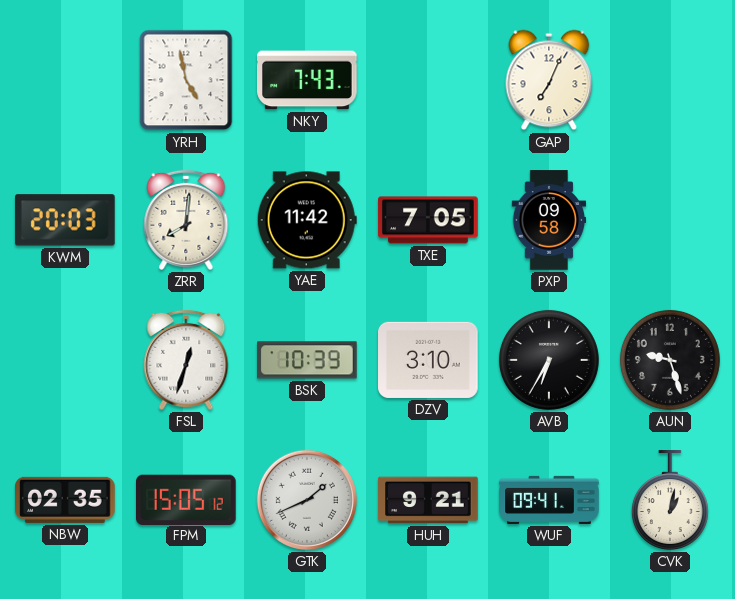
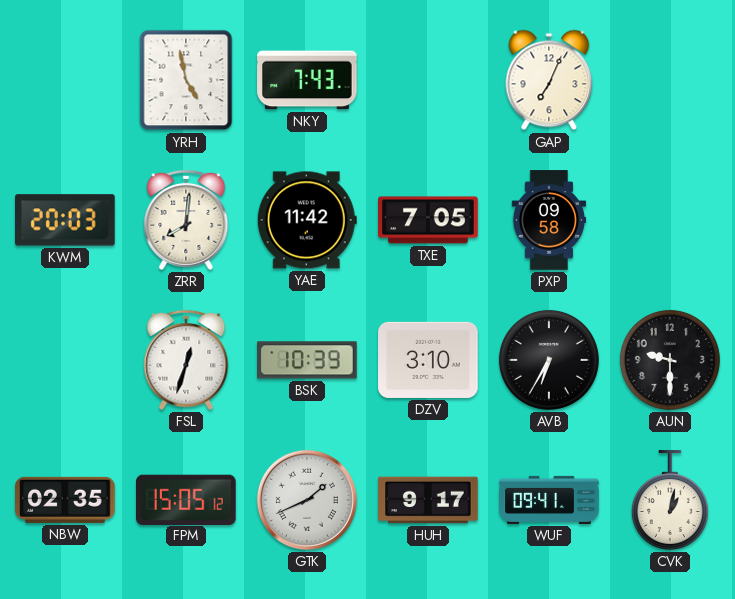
AUN: 9:27 -> 9:30
HUH: 9:21 -> 9:17
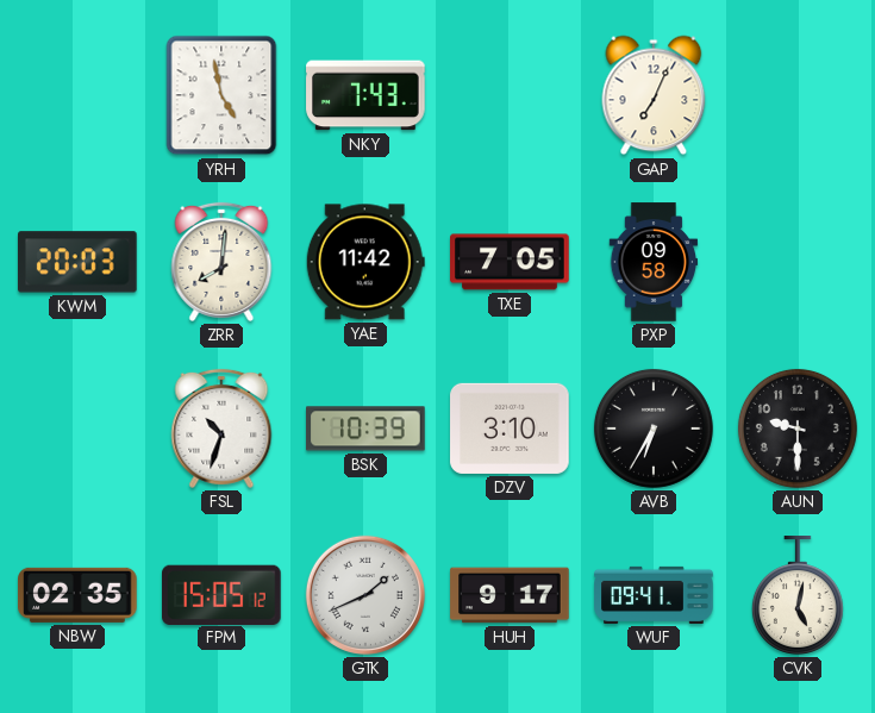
FSL: 12:33 -> 10:33
CVK: 1:02 -> 5:02
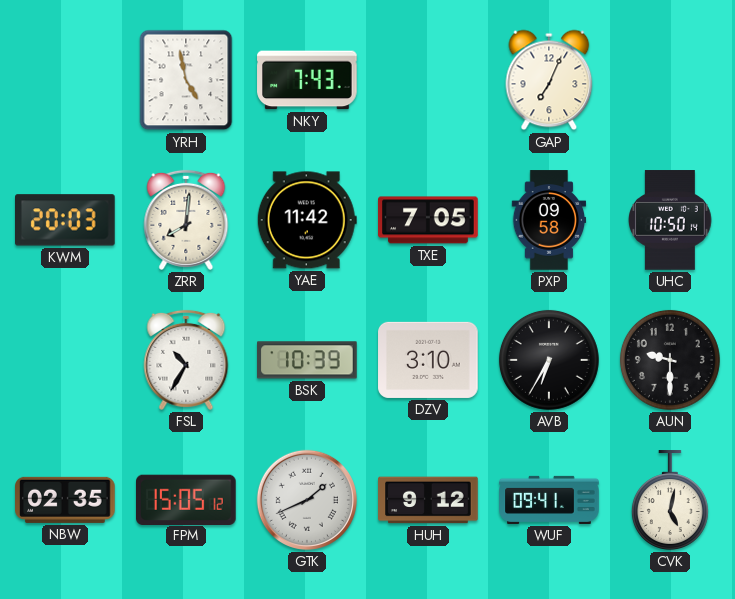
UHC: none -> 10:50
FSL: 10:33 -> 10:35
HUH: 9:17 -> 9:12
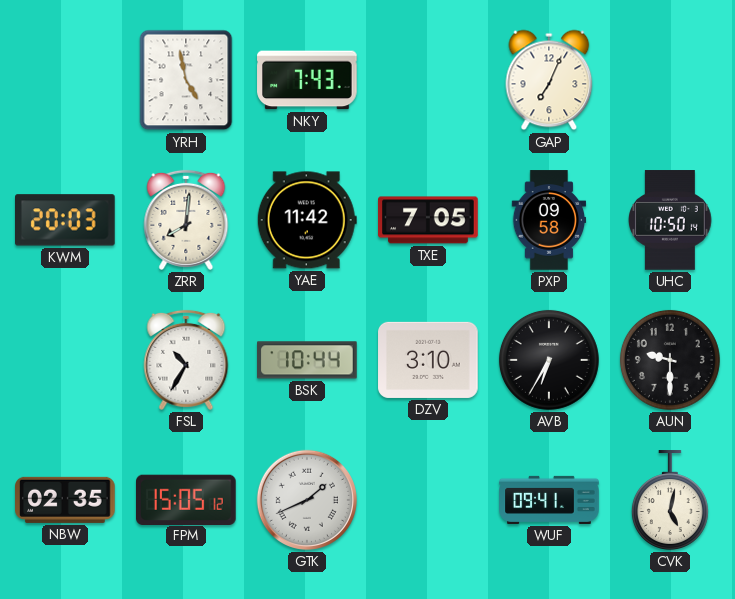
BSK: 10:39 -> 10:44
HUH: 9:12 -> none
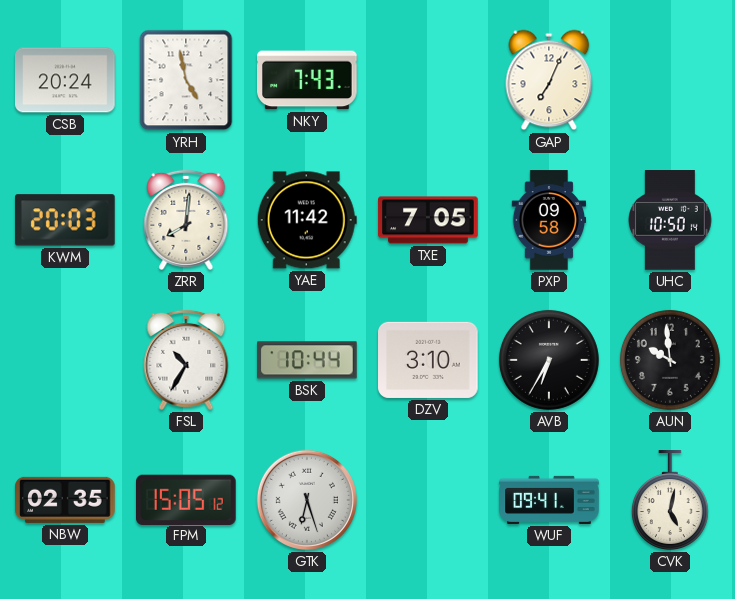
CSB: none -> 20:24
AUN: 9:30 -> 9:59
GTK: 1:41 -> 6:27
